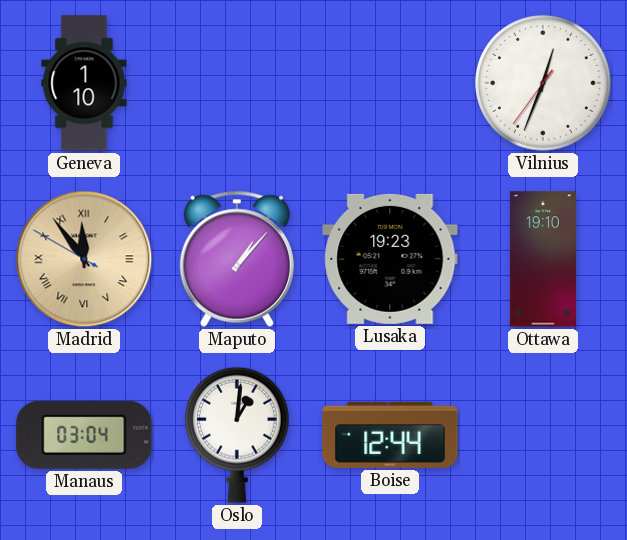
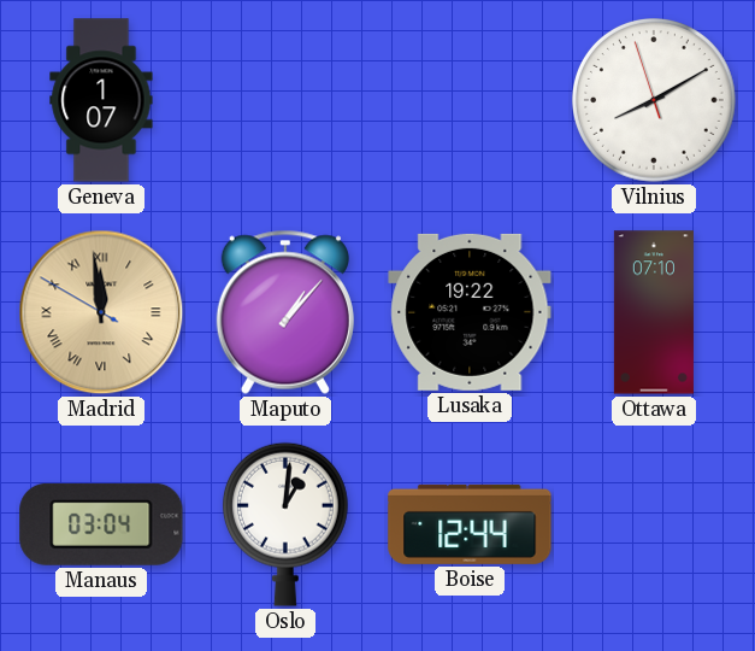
Geneva: 1:10 -> 1:07
Vilnius: 12:33 -> 8:09
Madrid: 11:53 -> 11:58
Lusaka: 19:23 -> 19:22
Ottawa: 19:10 -> 07:10
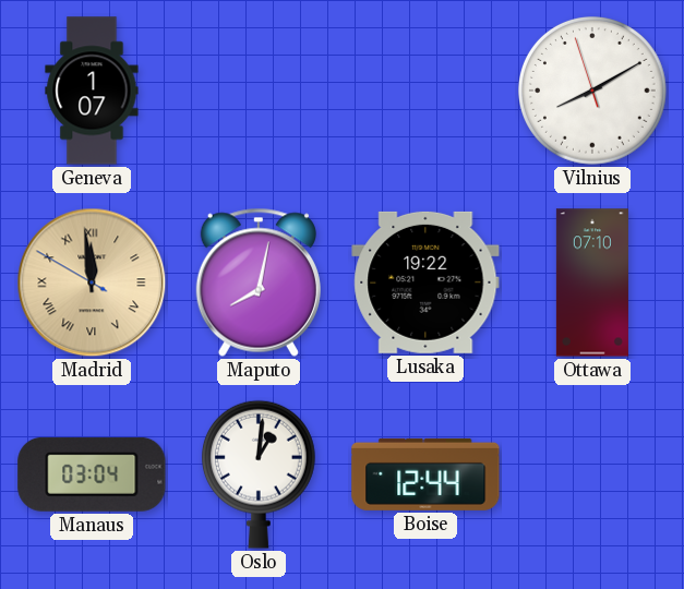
Maputo: 1:07 -> 8:02
